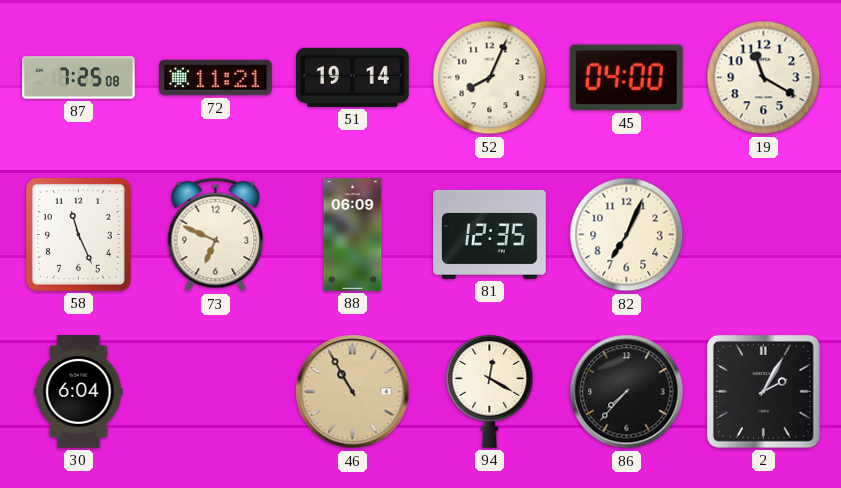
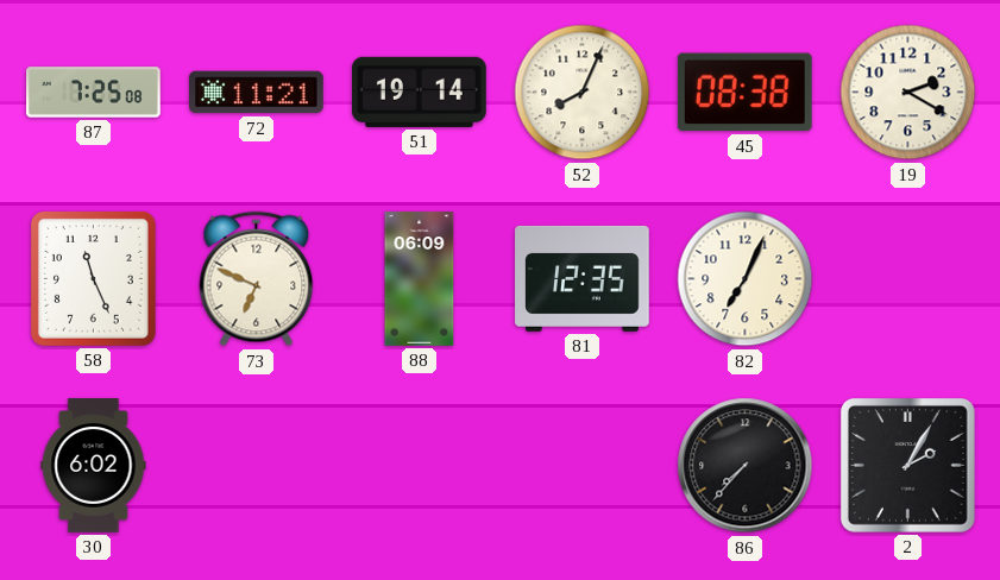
45: 04:00 -> 08:38
19: 11:20 -> 2:20
30: 6:04 -> 6:02
46: 10:55 -> none
94: 12:20 -> none
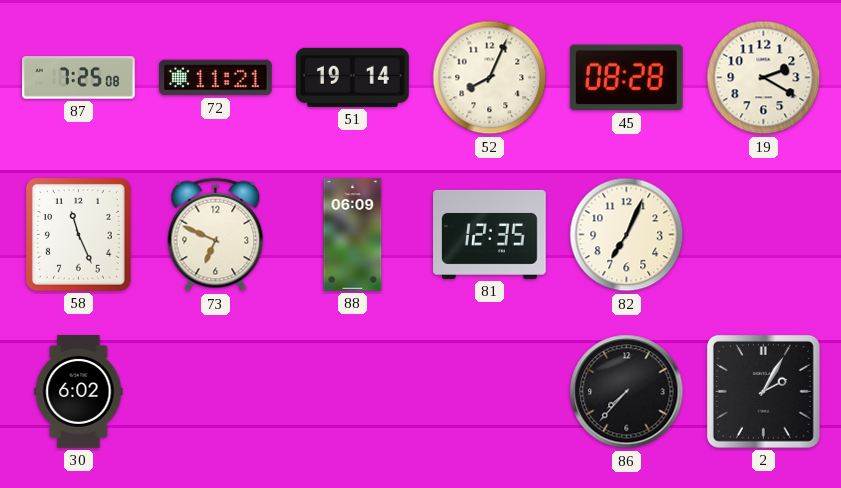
45: 08:38 -> 08:28
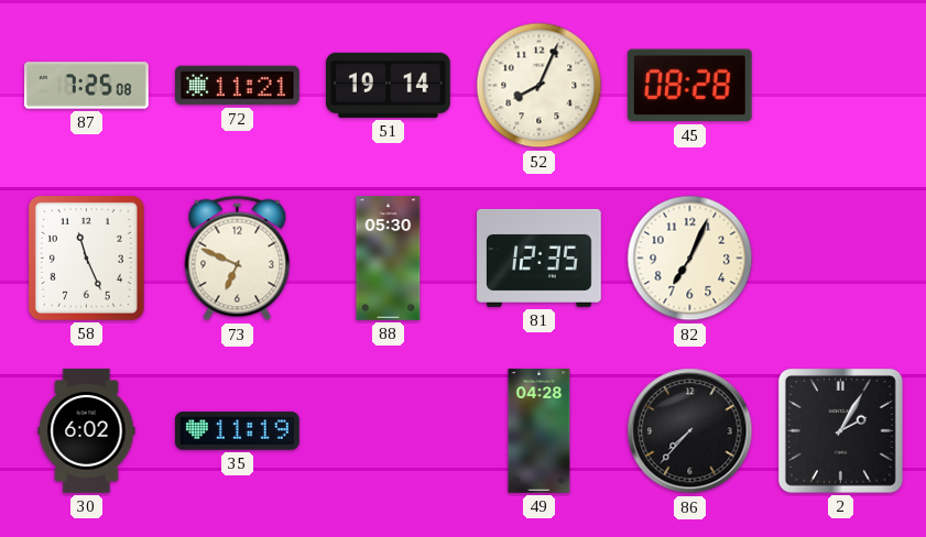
19: 2:20 -> none
88: 06:09 -> 05:30
35: none -> 11:19
49: none -> 04:28
